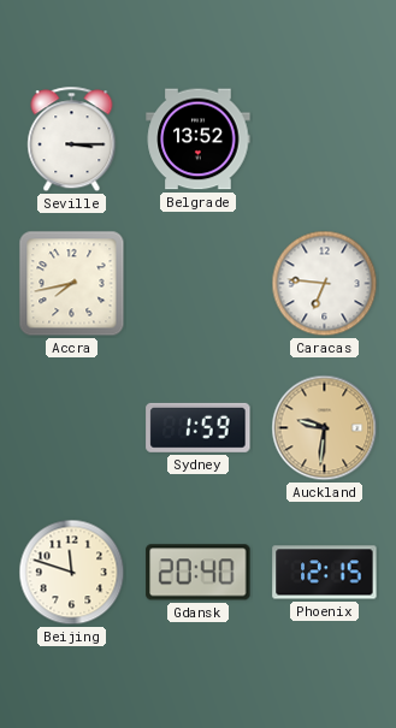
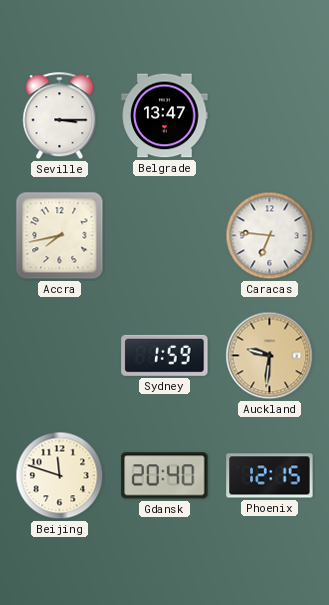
Belgrade: 13:52 -> 13:47
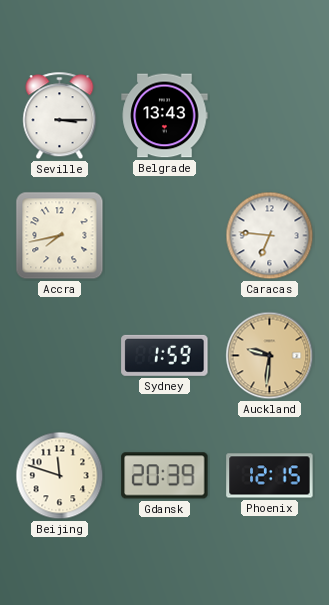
Belgrade: 13:47 -> 13:43
Gdansk: 20:40 -> 20:39
